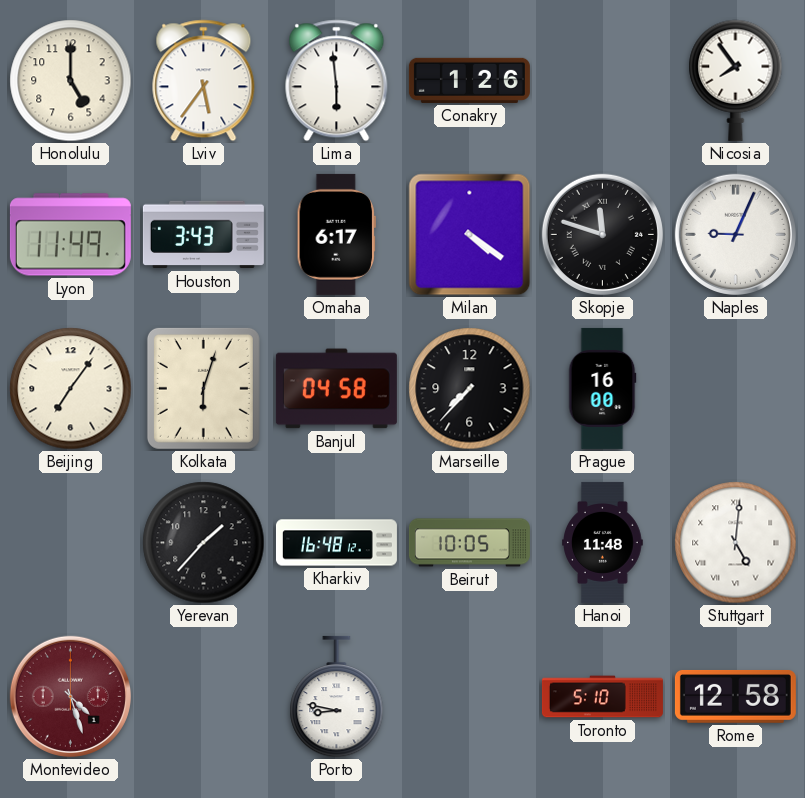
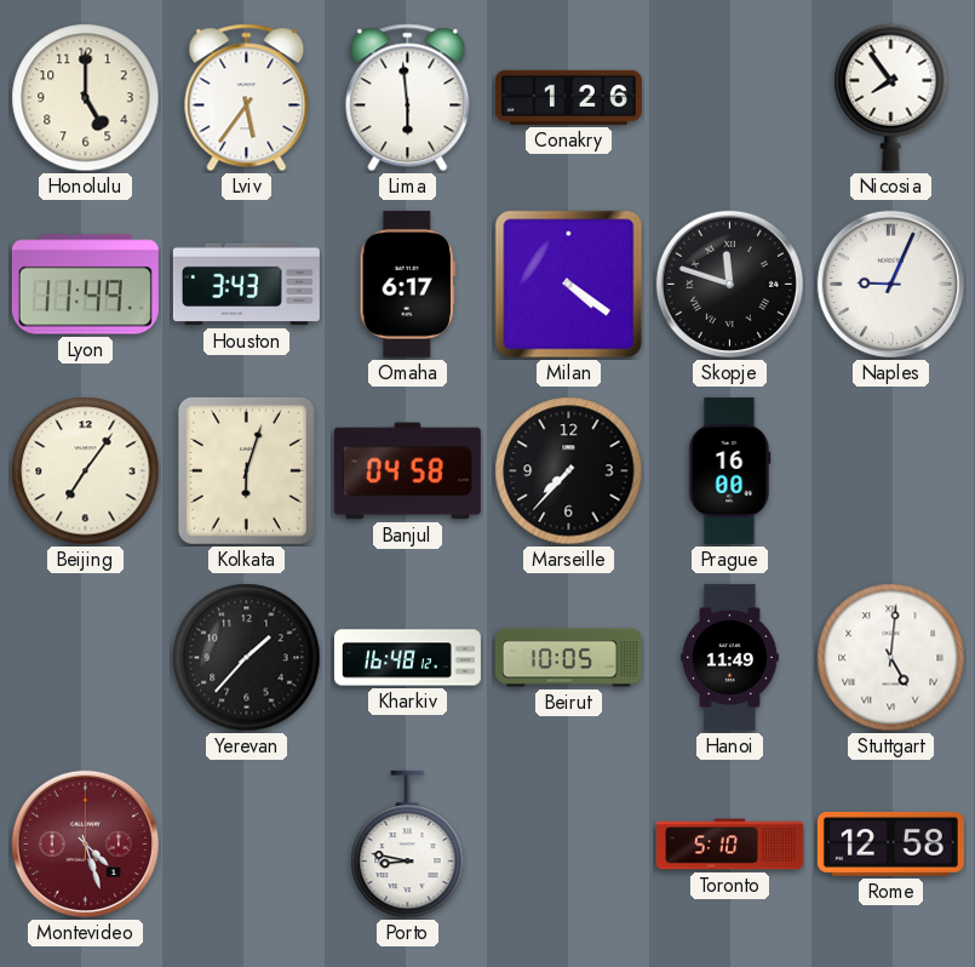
Hanoi: 11:48 -> 11:49
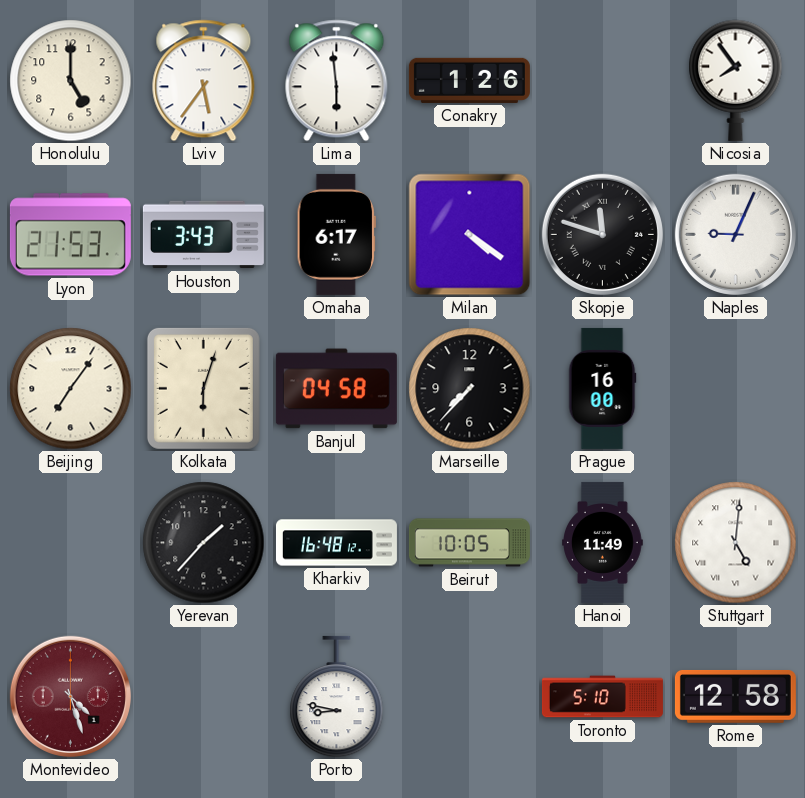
Lyon: 11:49 -> 21:53
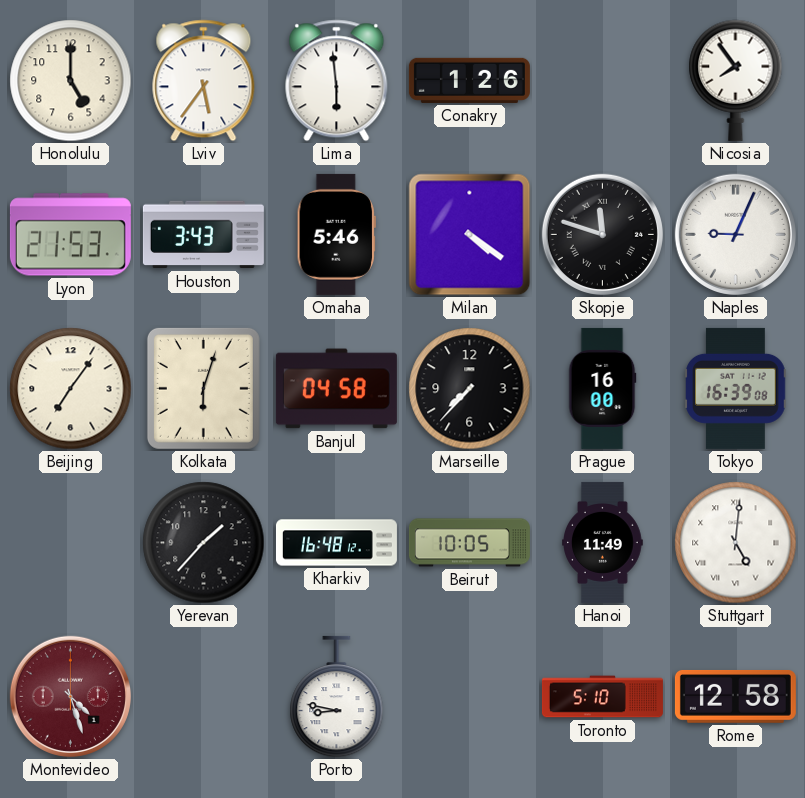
Omaha: 6:17 -> 5:46
Tokyo: none -> 16:39
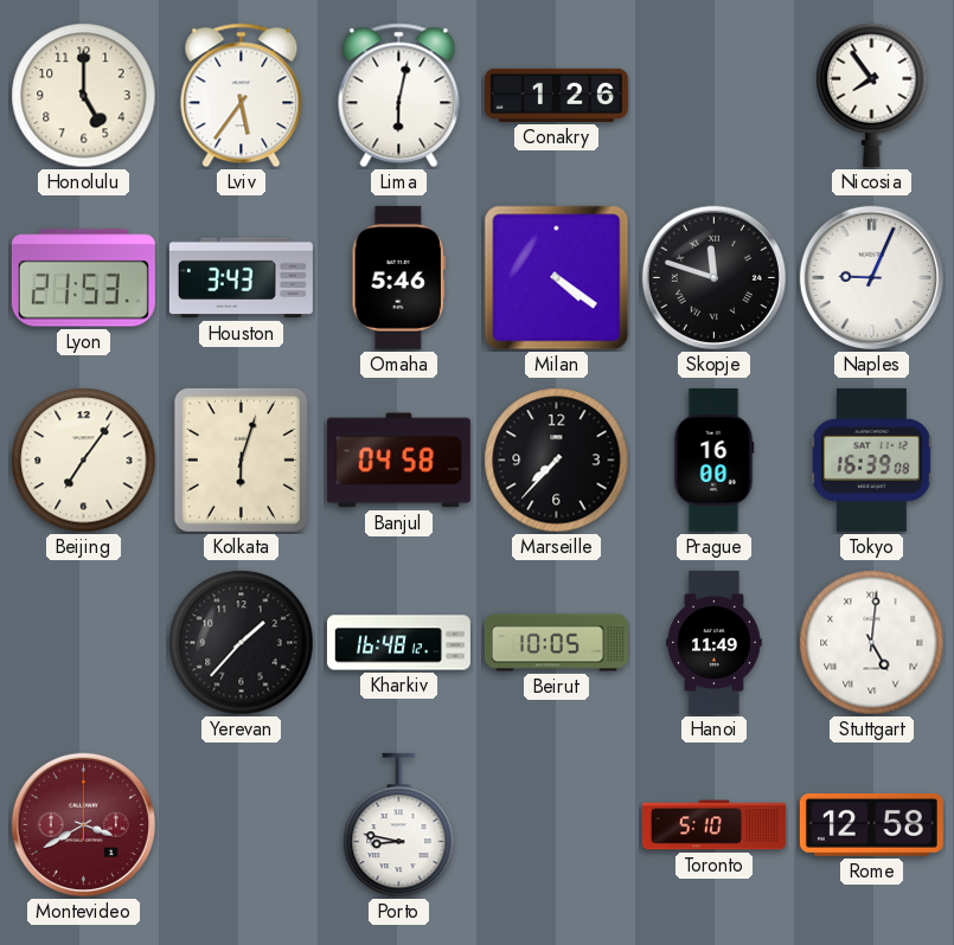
Lima: 5:59 -> 6:02
Montevideo: 4:27 -> 3:40
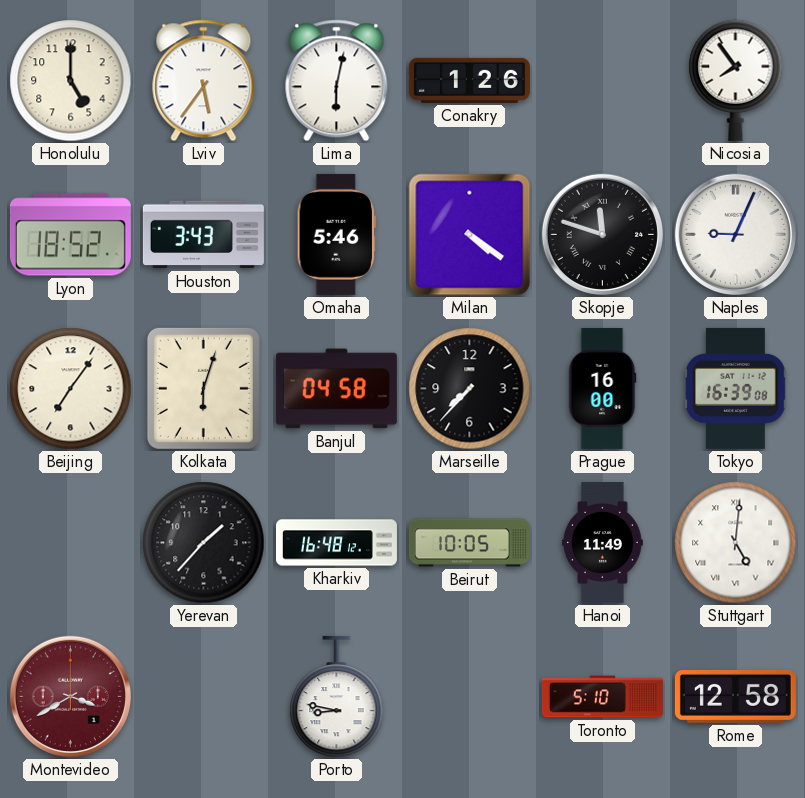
Lyon: 21:53 -> 18:52
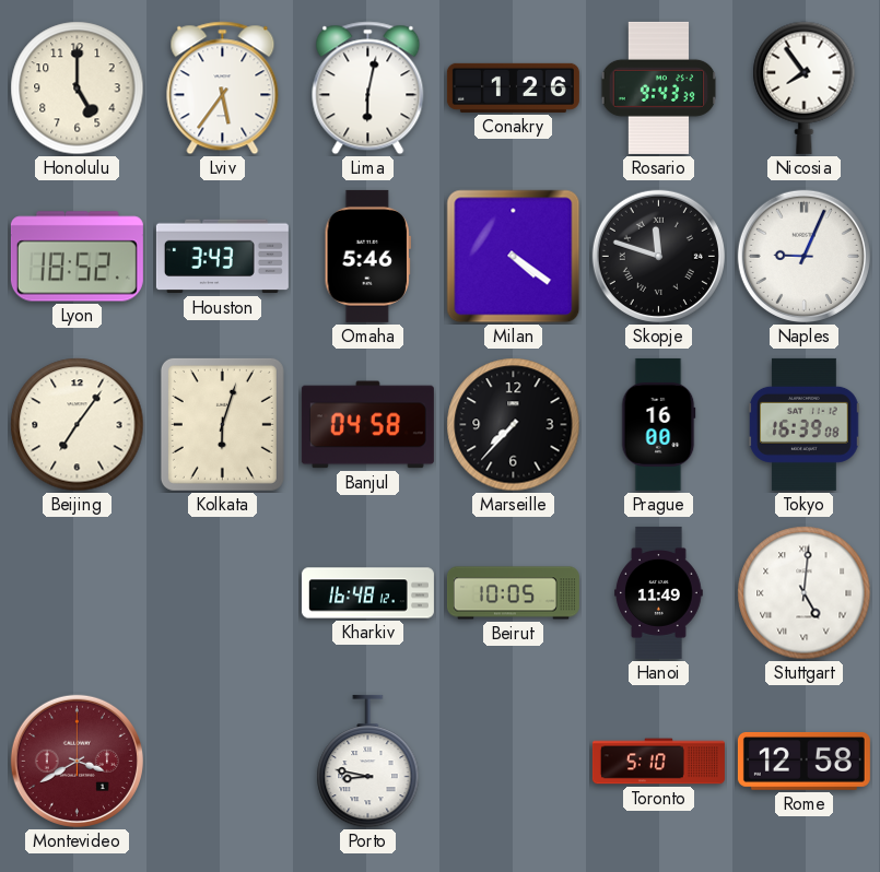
Rosario: none -> 9:43
Yerevan: 1:37 -> none
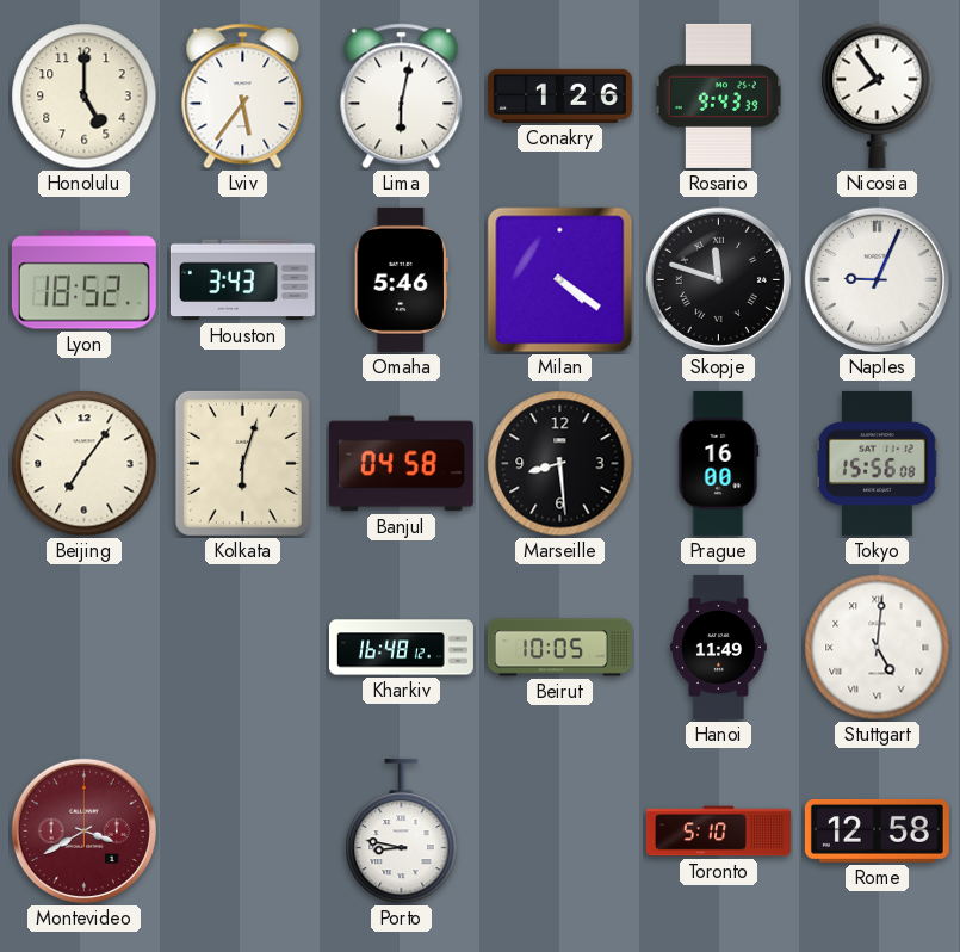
Marseille: 7:37 -> 8:29
Tokyo: 16:39 -> 15:56
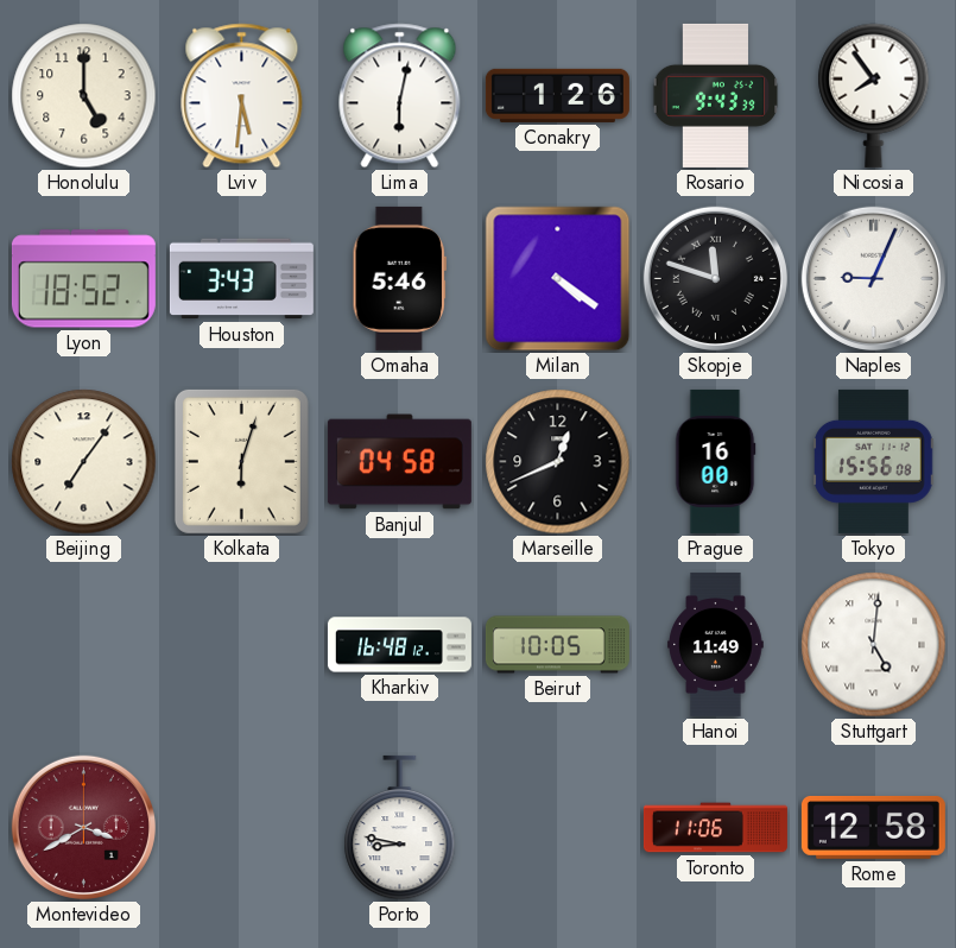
Lviv: 5:36 -> 5:31
Marseille: 8:29 -> 12:41
Toronto: 5:10 -> 11:06
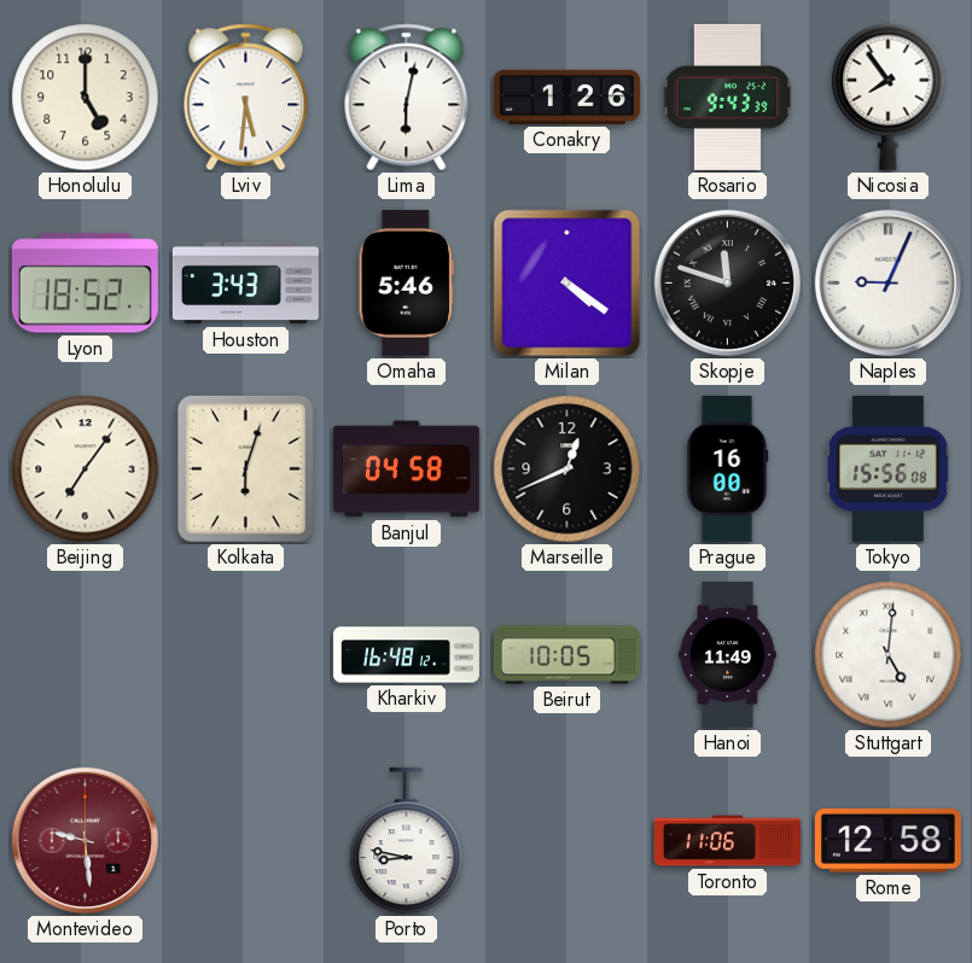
Montevideo: 3:40 -> 9:29
